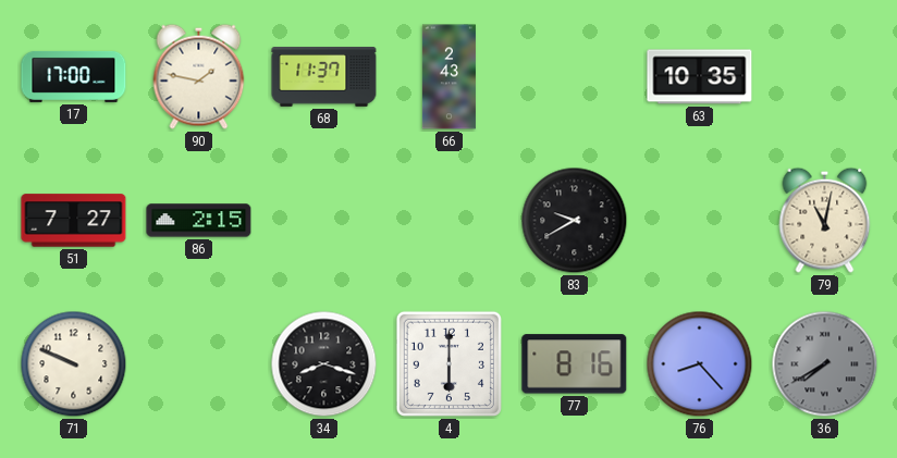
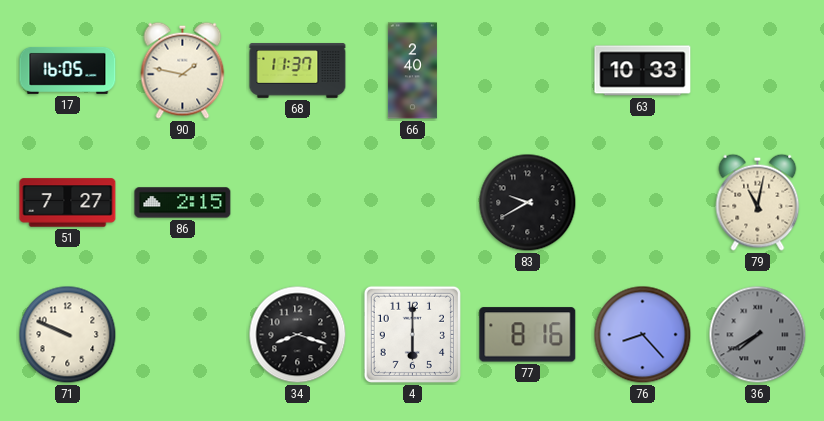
17: 17:00 -> 16:05
66: 2:43 -> 2:40
63: 10:35 -> 10:33
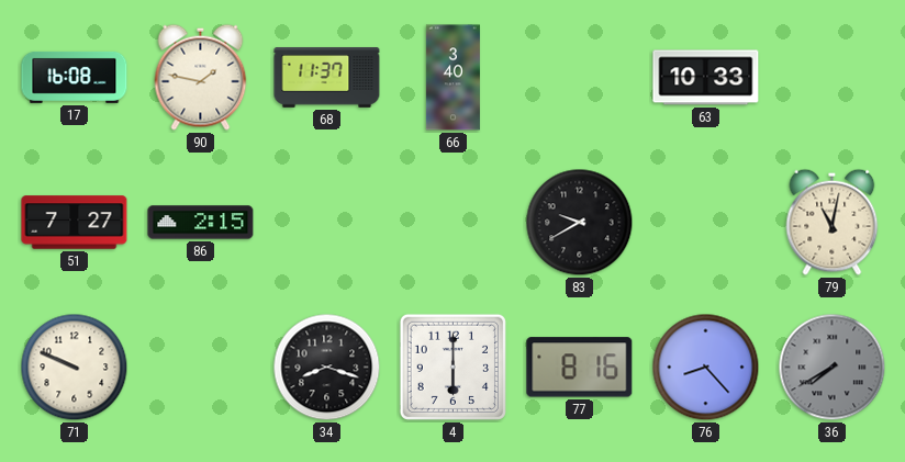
17: 16:05 -> 16:08
66: 2:40 -> 3:40
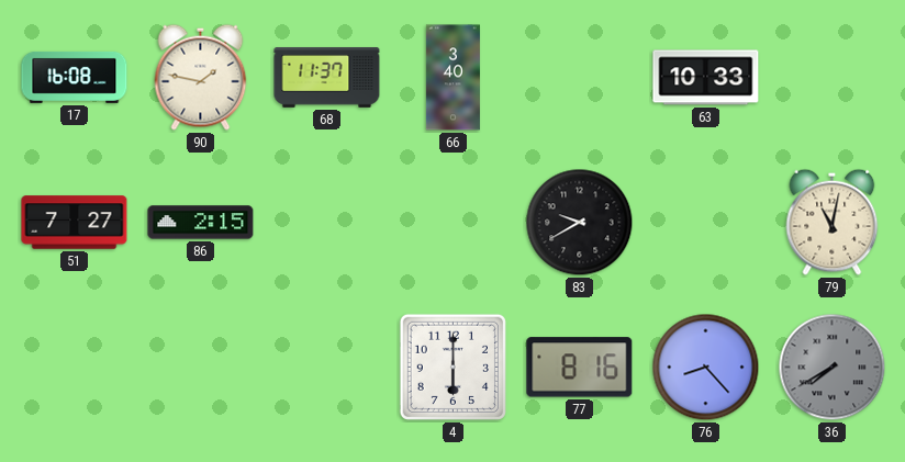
71: 9:49 -> none
34: 8:18 -> none
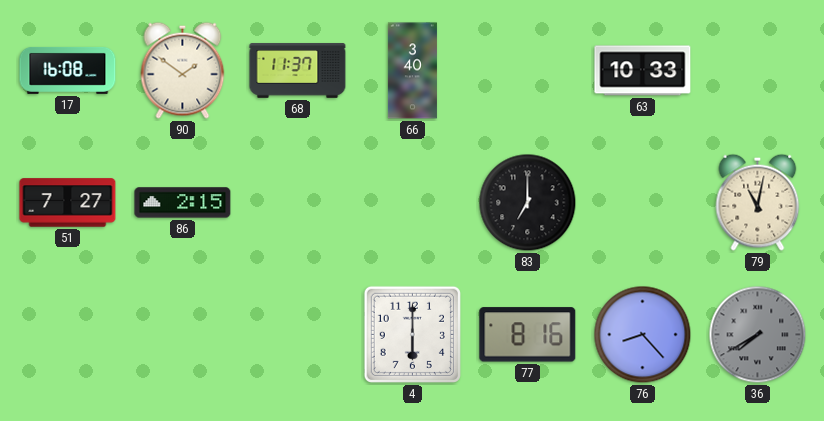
90: 1:47 -> 1:51
83: 9:40 -> 7:00
